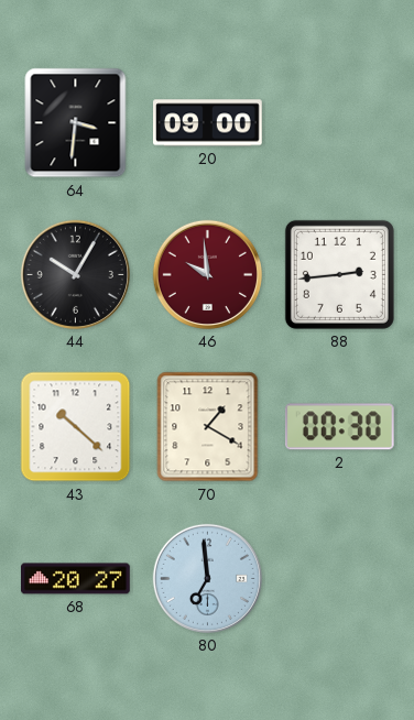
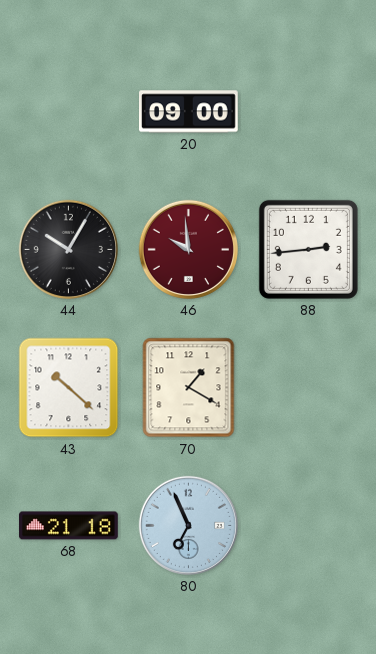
64: 3:31 -> none
2: 00:30 -> none
68: 20:27 -> 21:18
80: 6:59 -> 6:56
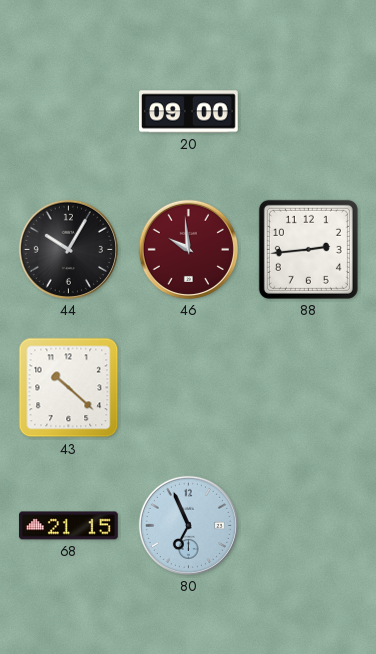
70: 1:20 -> none
68: 21:18 -> 21:15
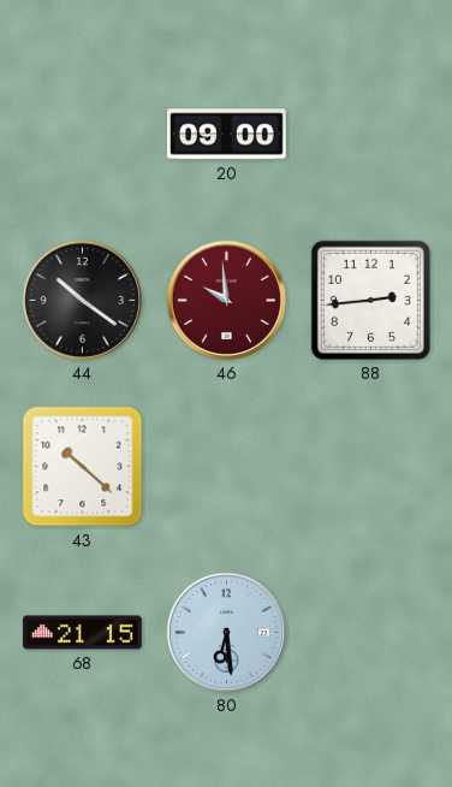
44: 10:05 -> 10:21
80: 6:56 -> 6:29
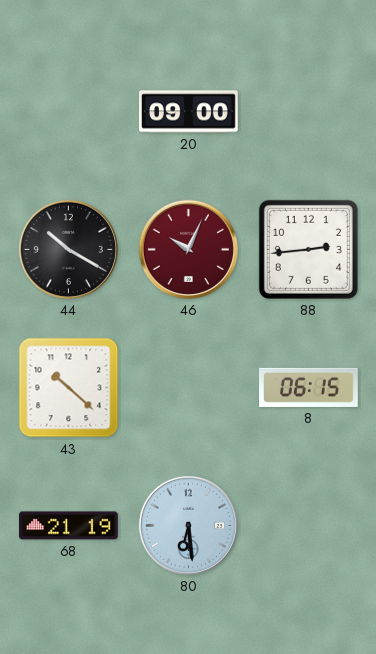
44: 10:21 -> 10:20
46: 9:59 -> 10:04
8: none -> 06:15
68: 21:15 -> 21:19
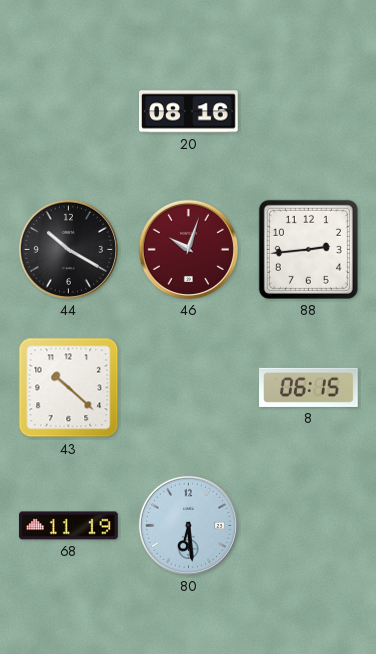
20: 09:00 -> 08:16
46: 10:04 -> 10:03
68: 21:19 -> 11:19
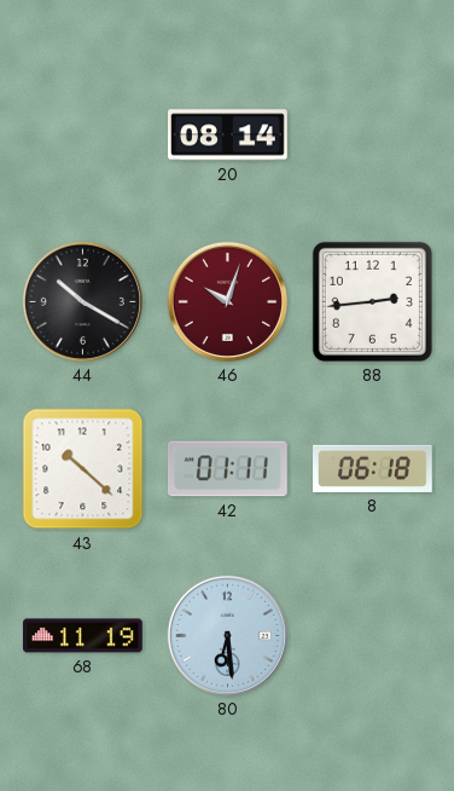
20: 08:16 -> 08:14
42: none -> 01:11
8: 06:15 -> 06:18
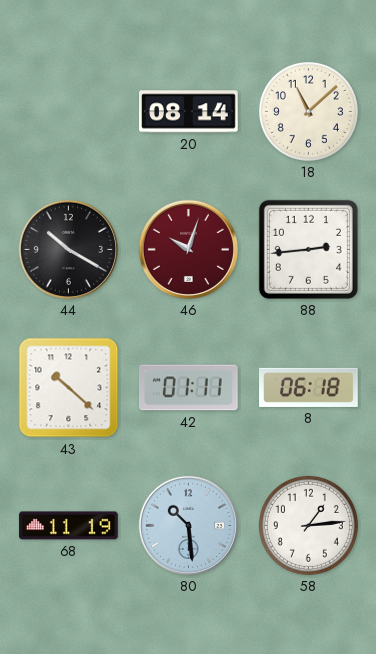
18: none -> 11:08
80: 6:29 -> 10:29
58: none -> 1:14
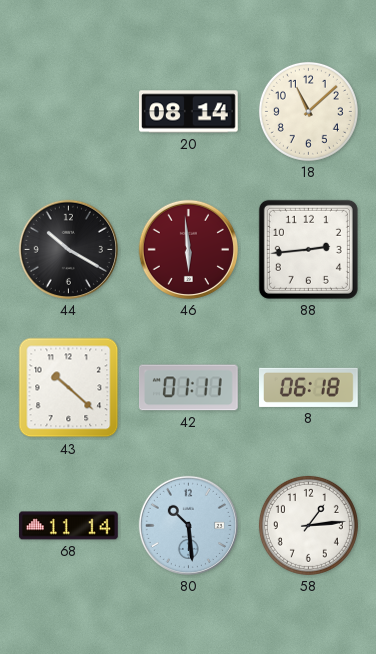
46: 10:03 -> 5:59
68: 11:19 -> 11:14
